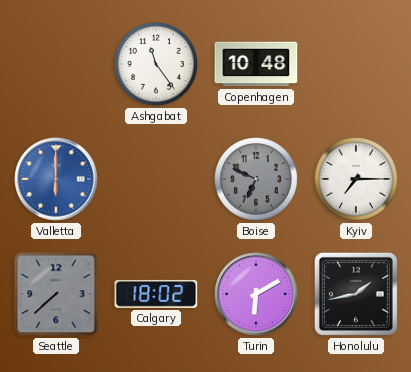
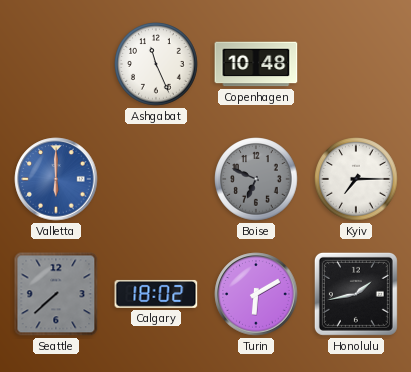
Ashgabat: 11:24 -> 11:26
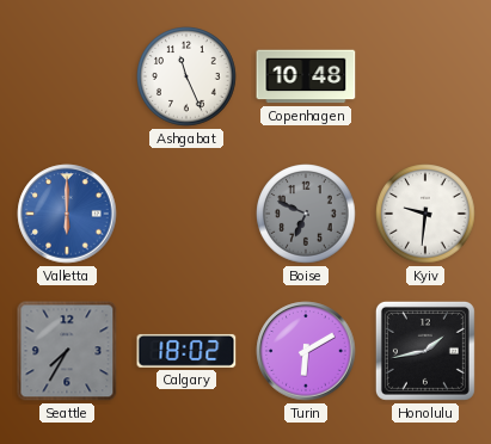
Kyiv: 7:15 -> 9:31
Seattle: 7:38 -> 7:35
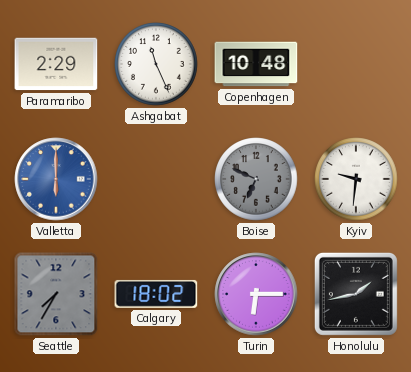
Paramaribo: none -> 2:29
Turin: 6:10 -> 6:15
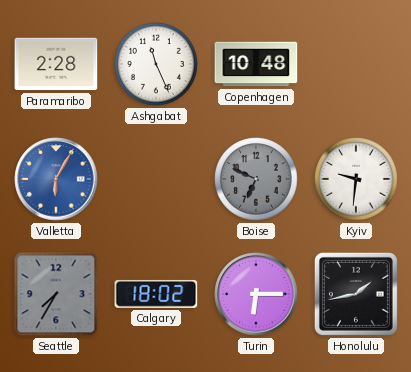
Paramaribo: 2:29 -> 2:28
Valletta: 6:00 -> 6:05
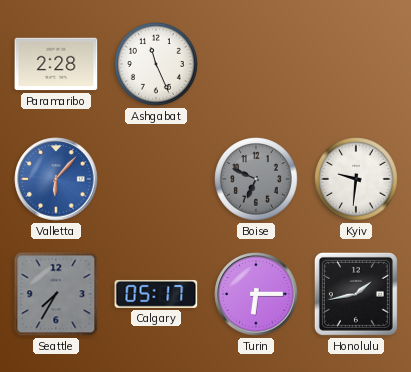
Copenhagen: 10:48 -> none
Valletta: 6:05 -> 6:07
Calgary: 18:02 -> 05:17
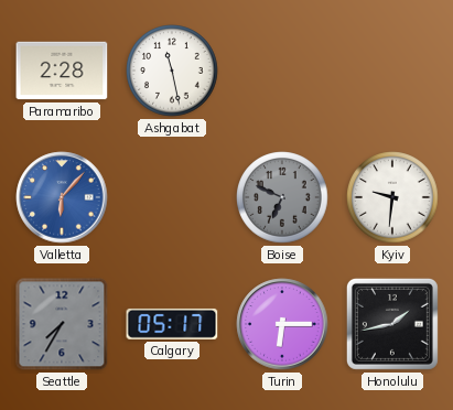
Ashgabat: 11:26 -> 11:28
